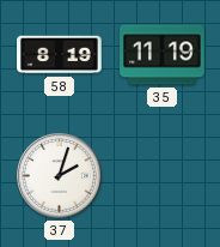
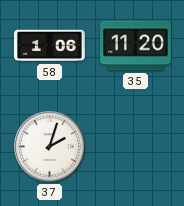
58: 8:19 -> 1:06
35: 11:19 -> 11:20
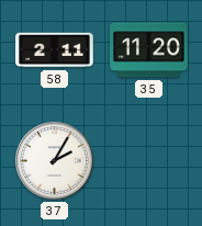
58: 1:06 -> 2:11
37: 2:03 -> 2:05
